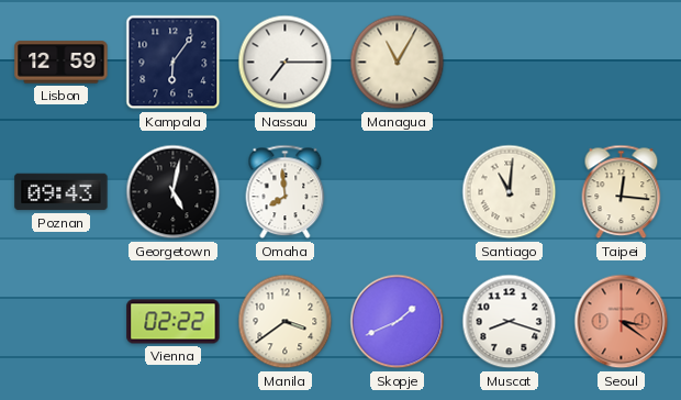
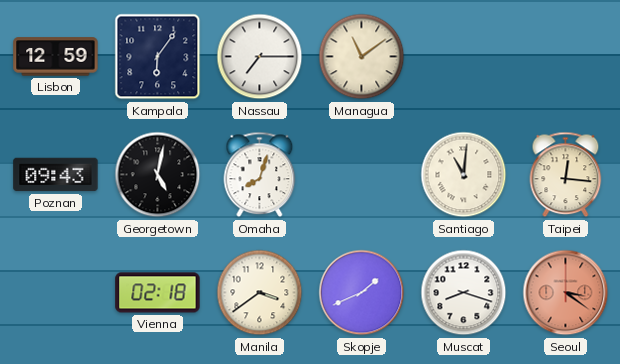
Managua: 11:05 -> 11:09
Omaha: 7:59 -> 8:03
Vienna: 02:22 -> 02:18
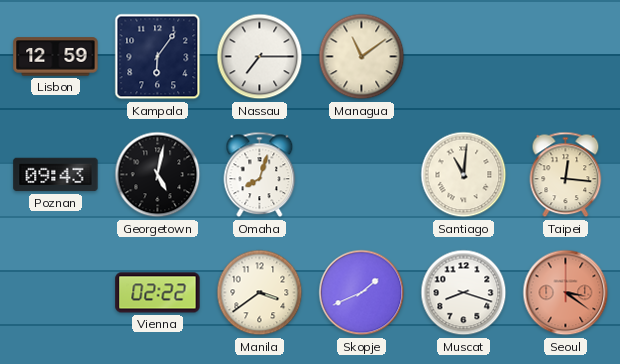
Vienna: 02:18 -> 02:22
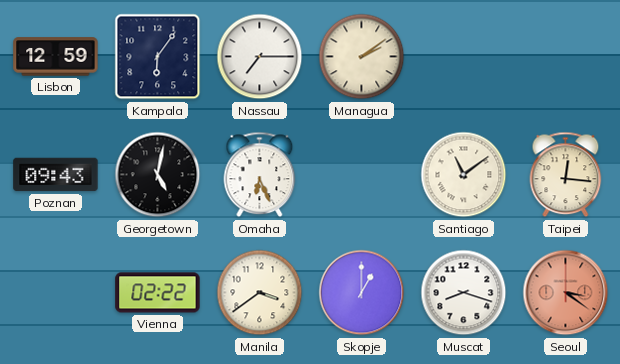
Managua: 11:09 -> 2:09
Omaha: 8:03 -> 6:26
Santiago: 11:01 -> 11:09
Skopje: 1:41 -> 1:00
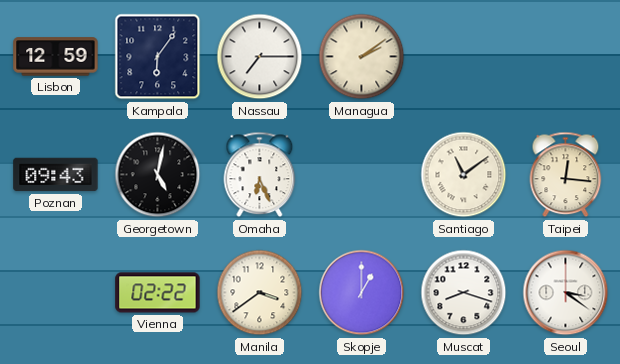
Seoul dial: salmon -> white
